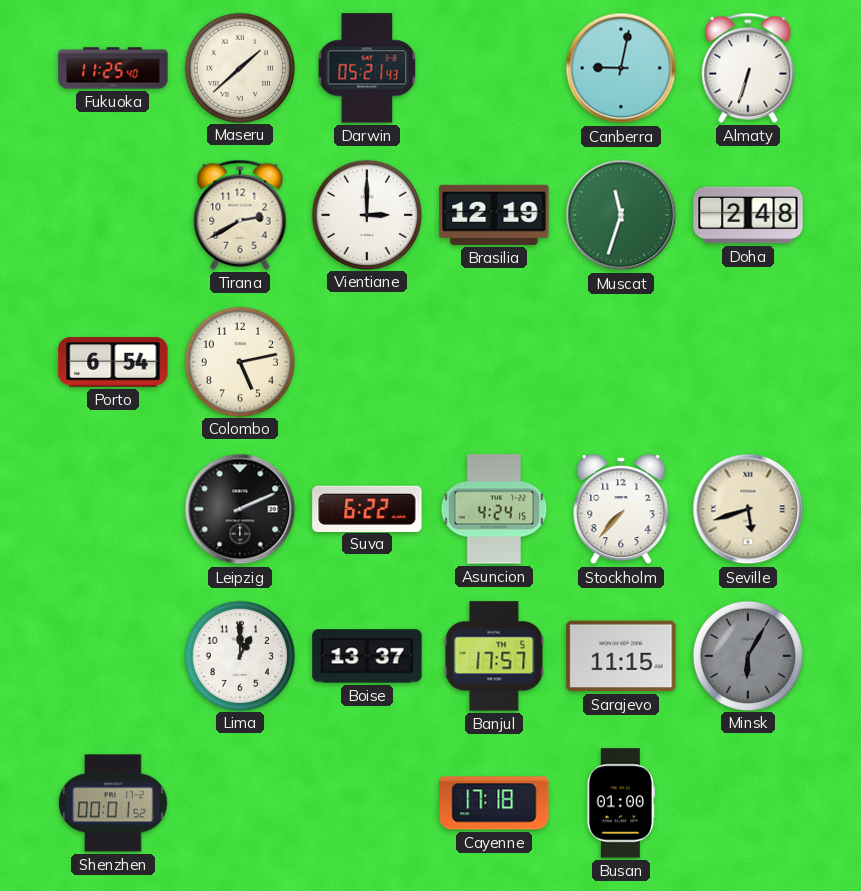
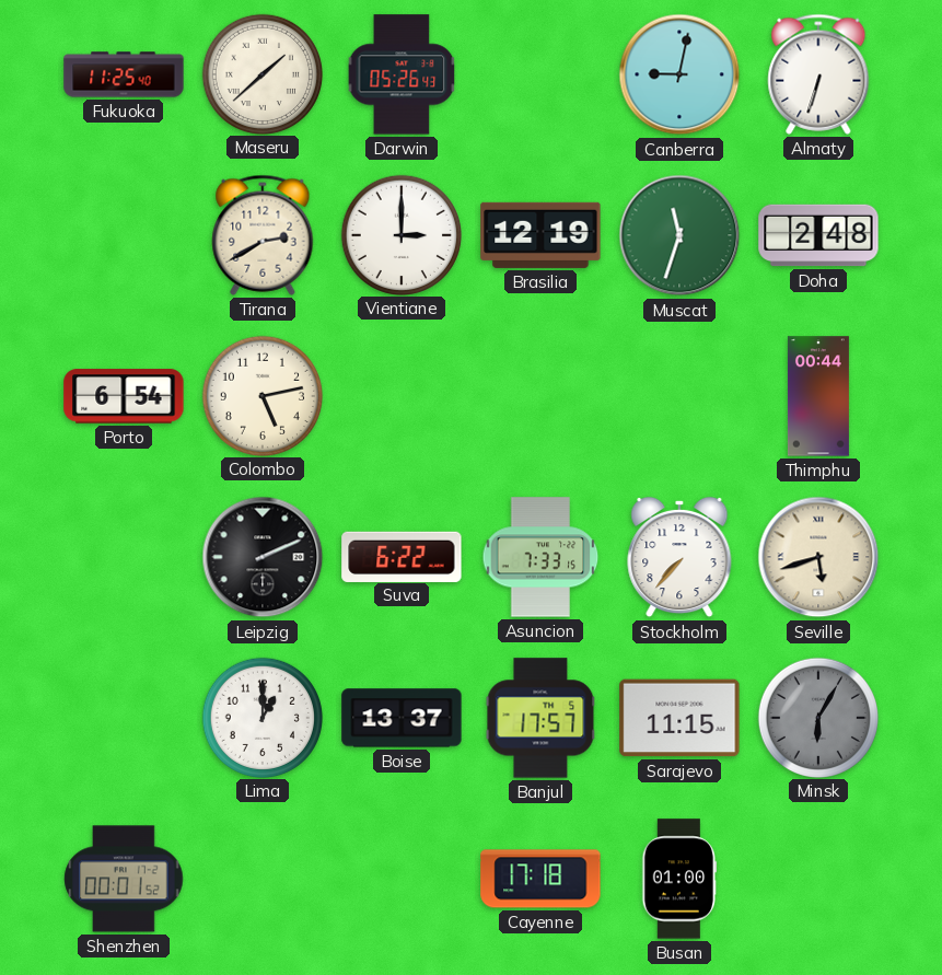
Darwin: 05:21 -> 05:26
Thimphu: none -> 00:44
Asuncion: 4:24 -> 7:33
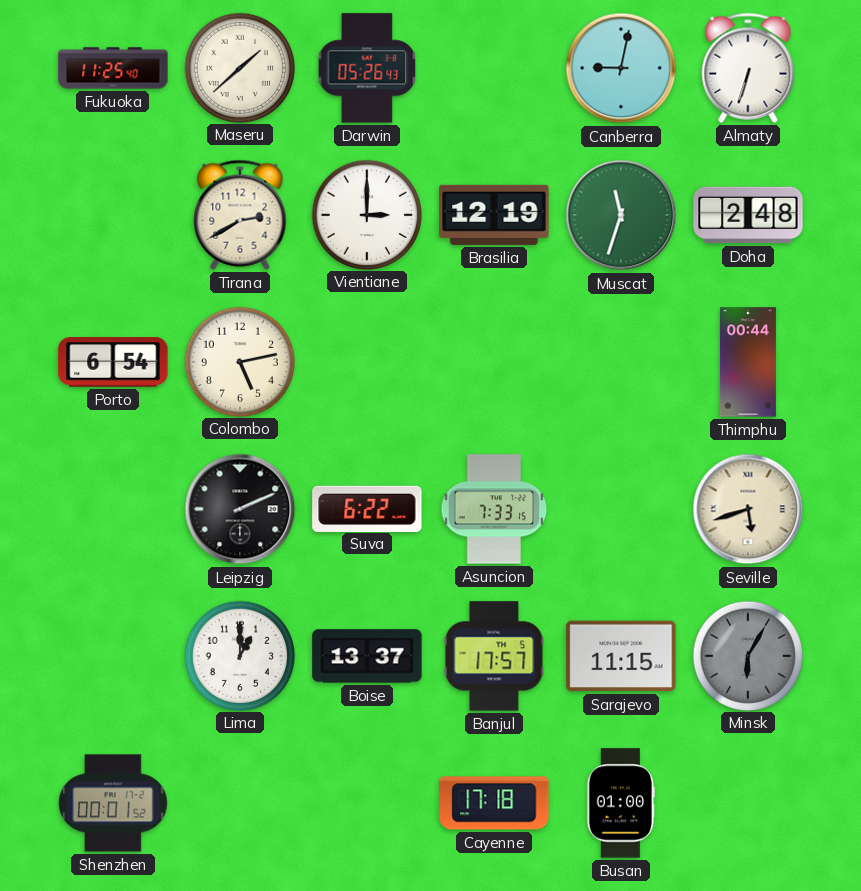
Stockholm: 7:37 -> none
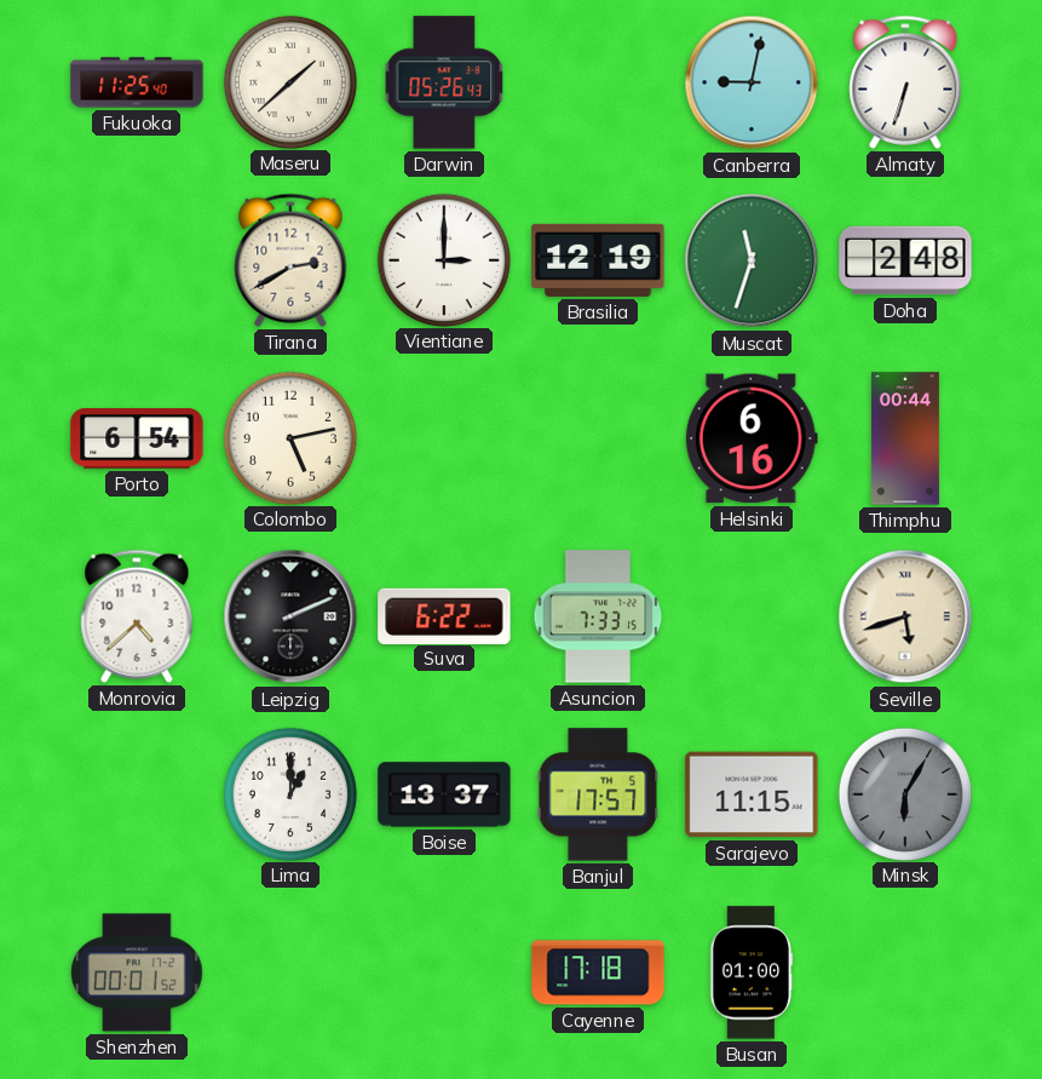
Helsinki: none -> 6:16
Monrovia: none -> 4:38
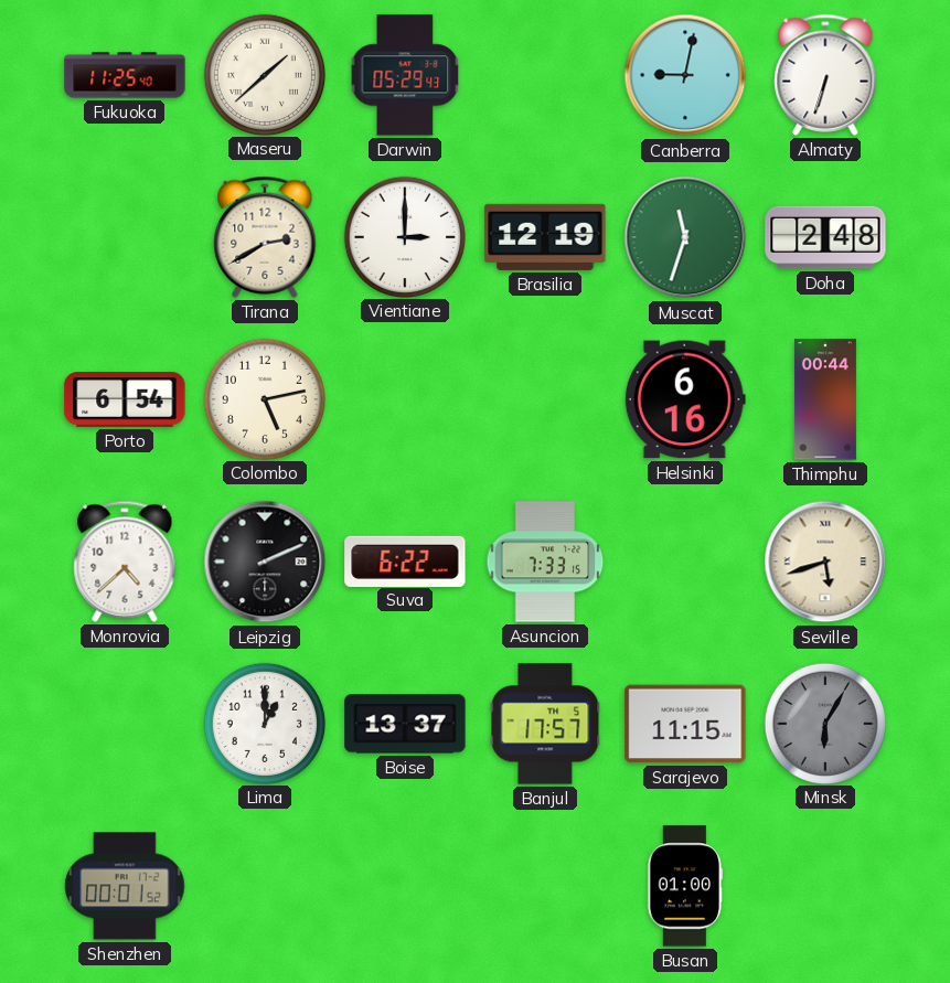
Darwin: 05:26 -> 05:29
Cayenne: 17:18 -> none
